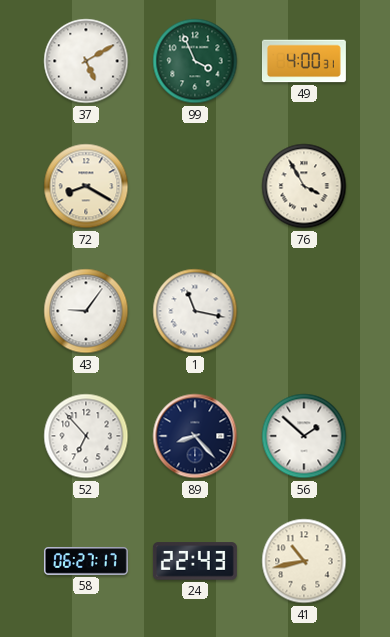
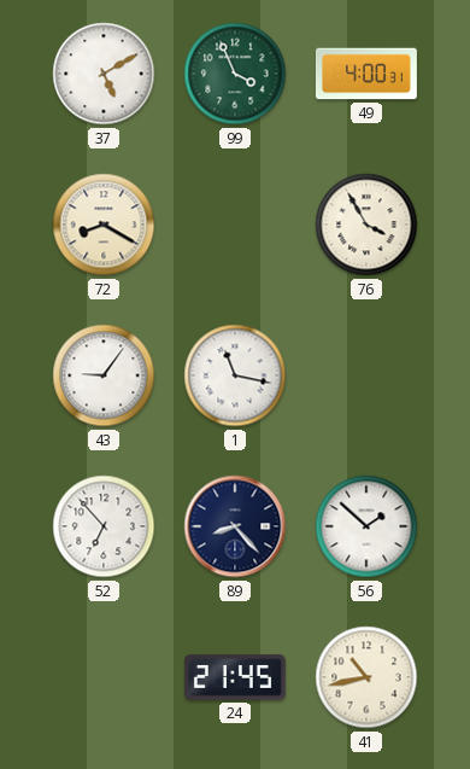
58: 06:27 -> none
24: 22:43 -> 21:45
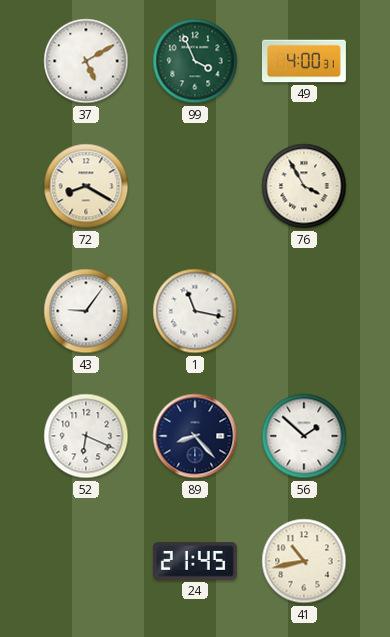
52: 6:53 -> 6:19
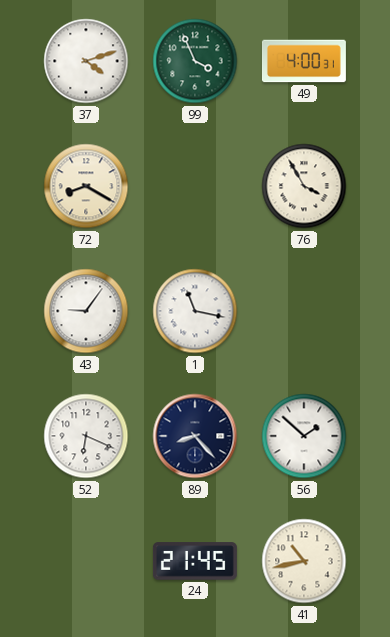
37: 5:10 -> 4:12
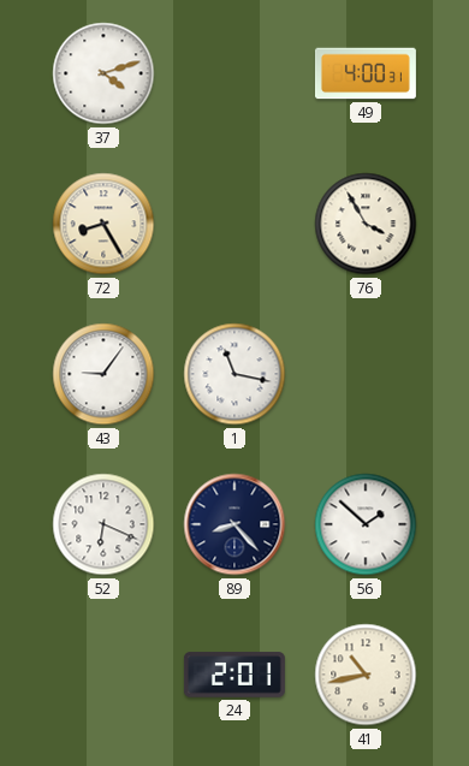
99: 3:56 -> none
72: 8:20 -> 8:25
24: 21:45 -> 2:01
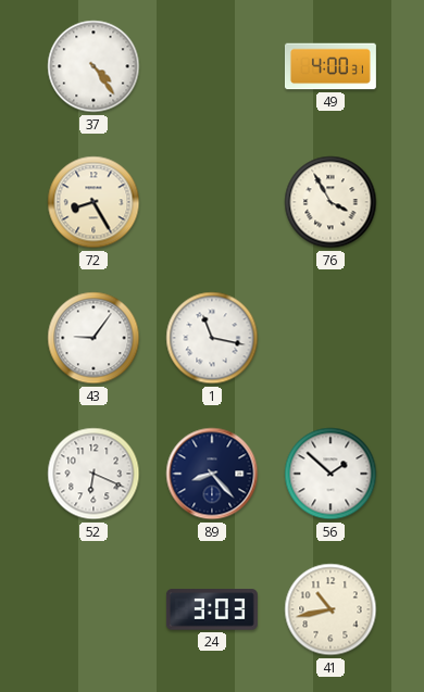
37: 4:12 -> 4:24
24: 2:01 -> 3:03
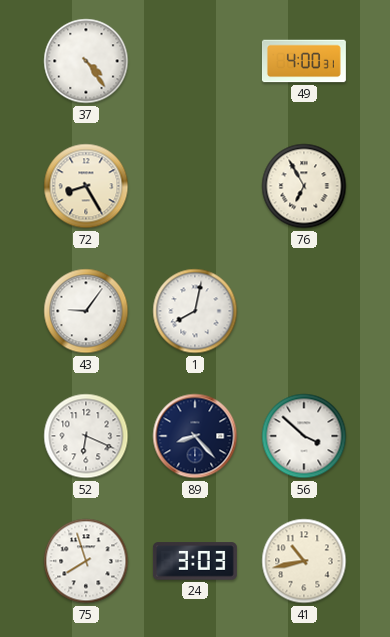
76: 3:55 -> 6:55
1: 11:17 -> 8:02
56: 1:52 -> 3:52
75: none -> 7:57
